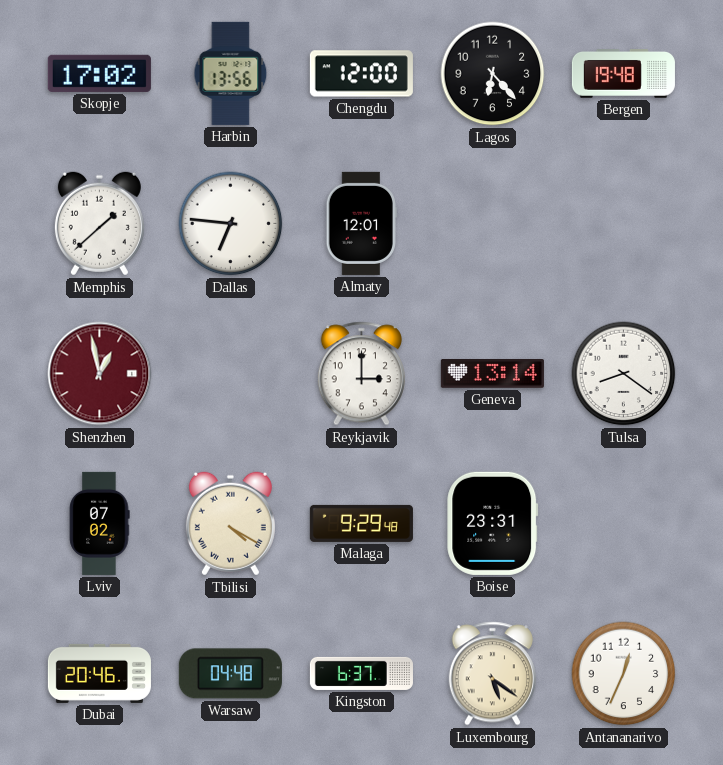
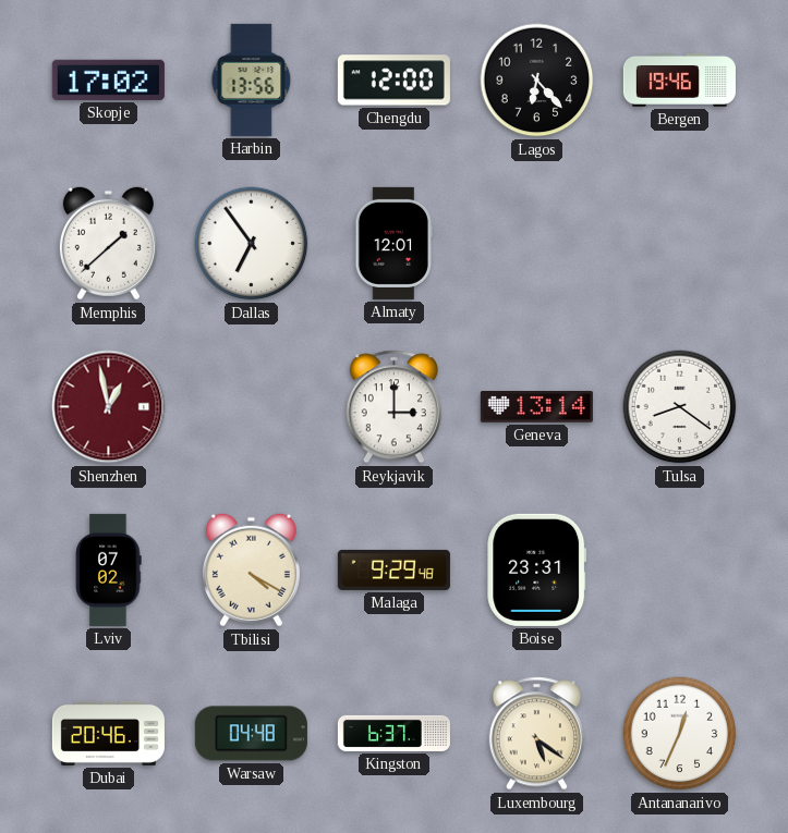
Bergen: 19:48 -> 19:46
Dallas: 6:46 -> 6:54
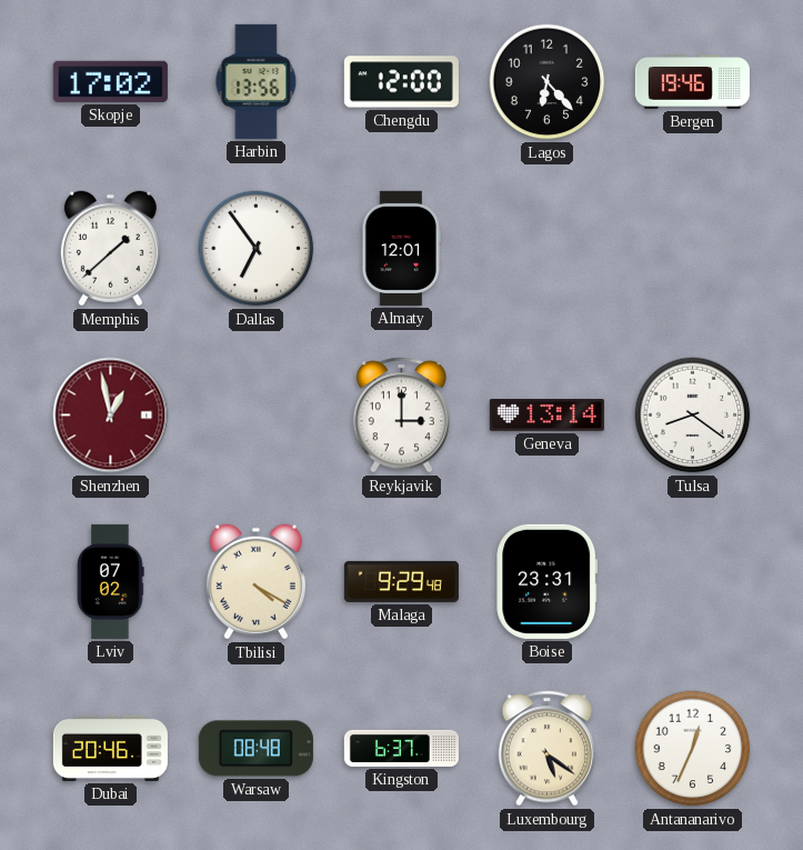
Warsaw: 04:48 -> 08:48
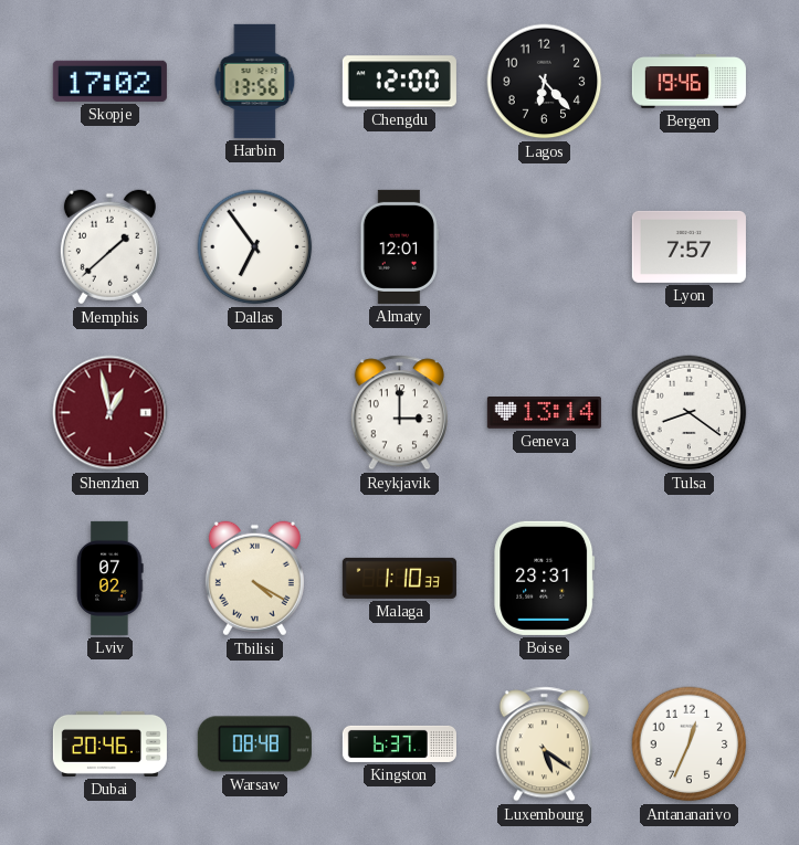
Lyon: none -> 7:57
Malaga: 9:29 -> 1:10
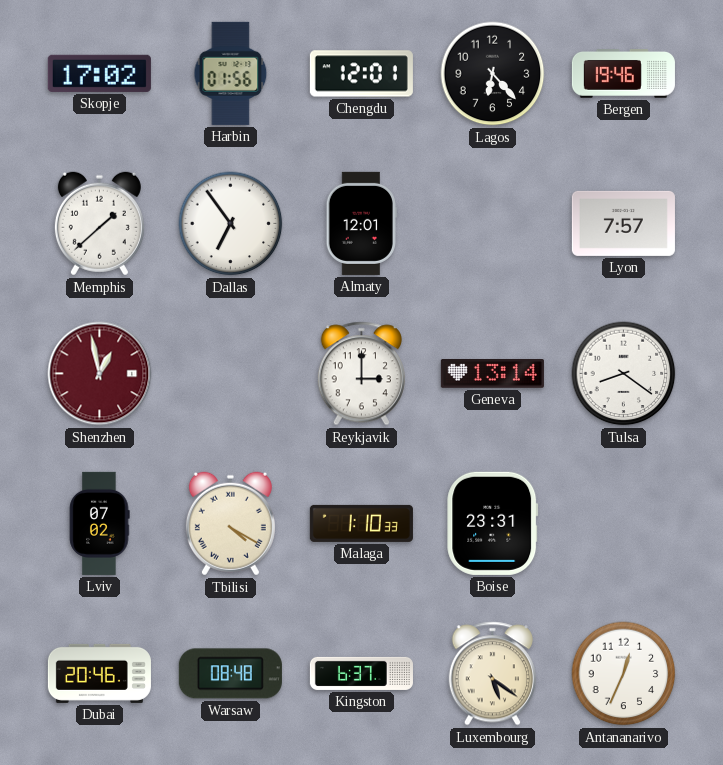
Harbin: 13:56 -> 01:56
Chengdu: 12:00 -> 12:01
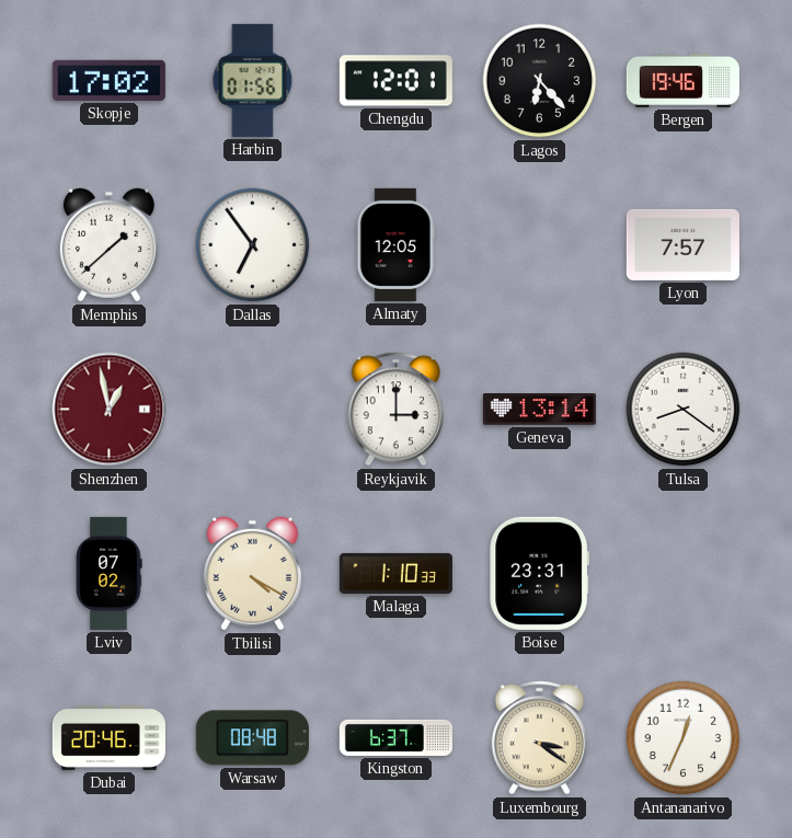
Almaty: 12:01 -> 12:05
Luxembourg: 5:21 -> 3:21
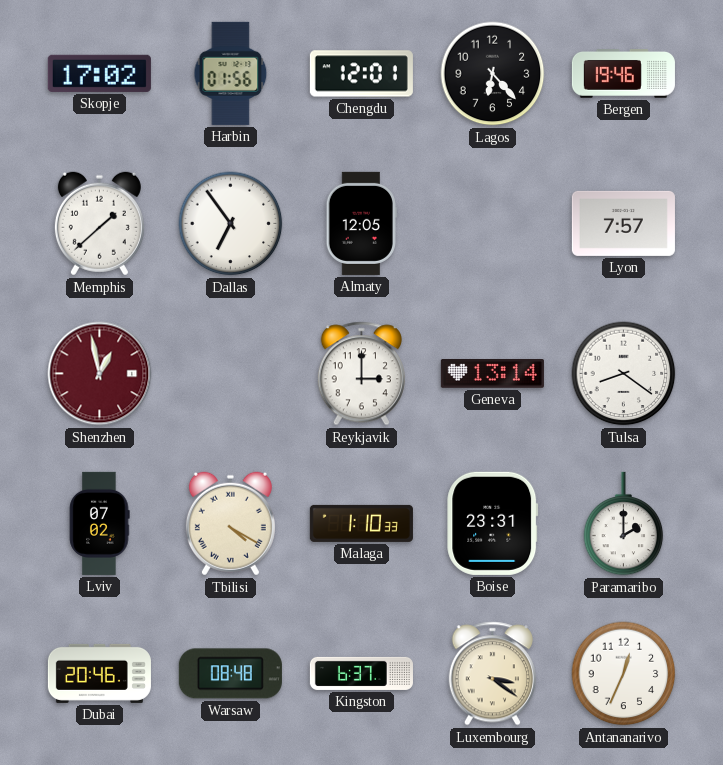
Paramaribo: none -> 2:00
